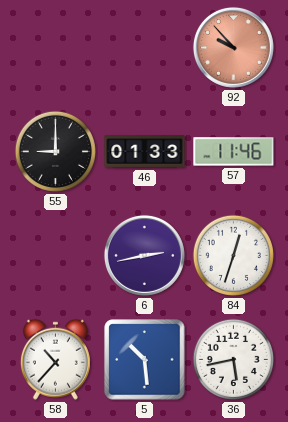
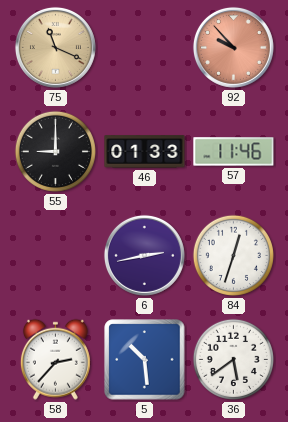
75: none -> 11:19
58: 10:37 -> 2:37
36: 5:43 -> 5:39
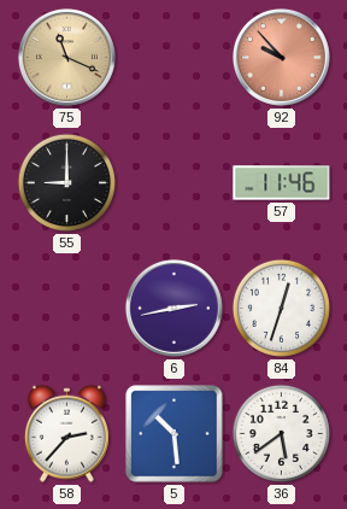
46: 01:33 -> none
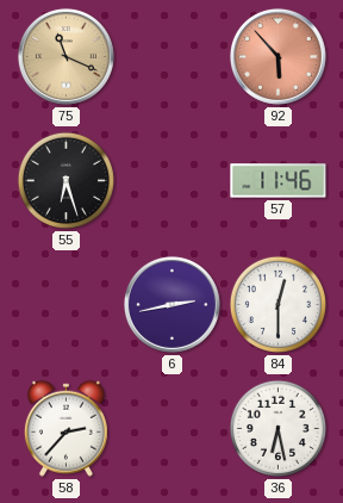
92: 9:53 -> 5:53
55: 9:00 -> 6:27
84: 12:33 -> 12:30
5: 10:29 -> none
36: 5:39 -> 6:28
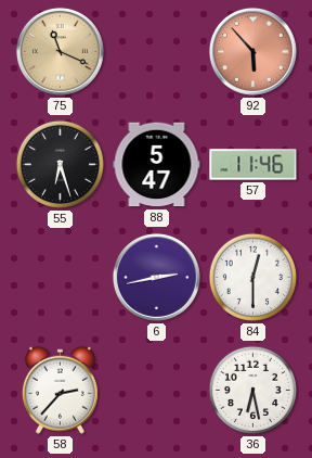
88: none -> 5:47
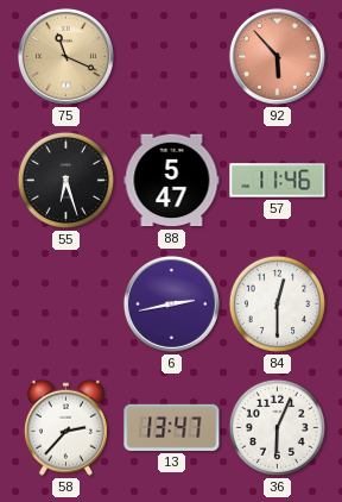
13: none -> 13:47
36: 6:28 -> 6:04
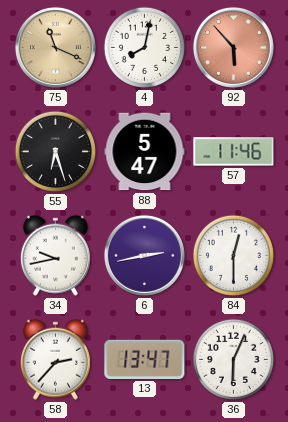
4: none -> 8:02
34: none -> 9:43
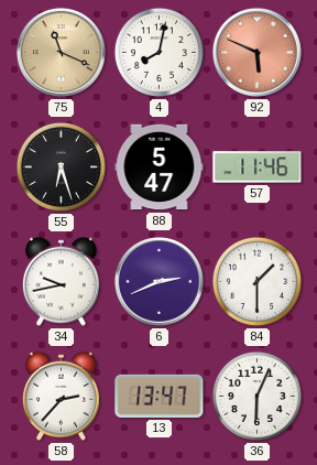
92: 5:53 -> 5:49
6: 2:43 -> 2:41
84: 12:30 -> 1:30
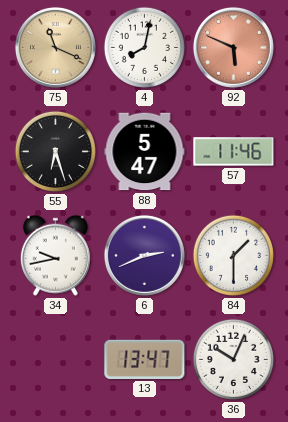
58: 2:37 -> none
36: 6:04 -> 10:04
